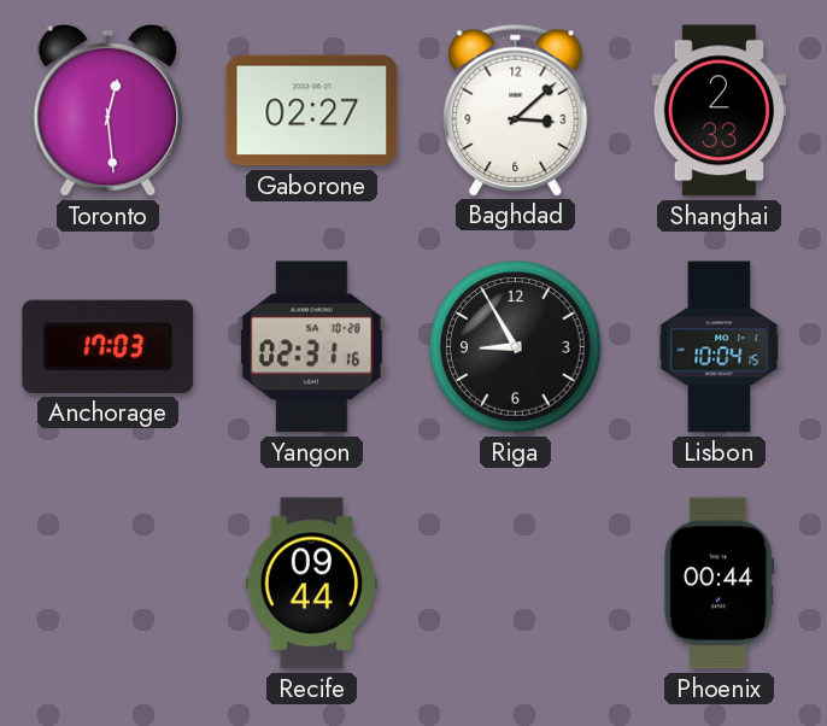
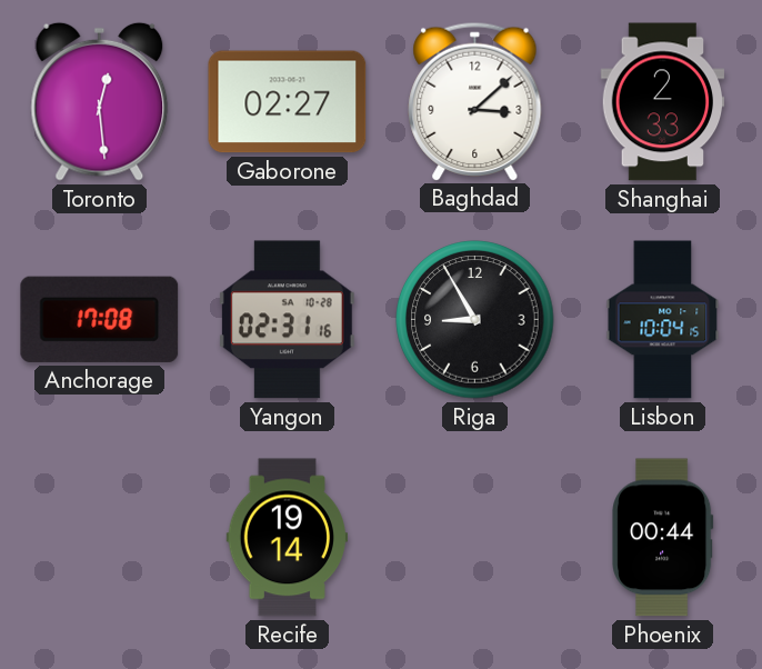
Anchorage: 17:03 -> 17:08
Recife: 09:44 -> 19:14
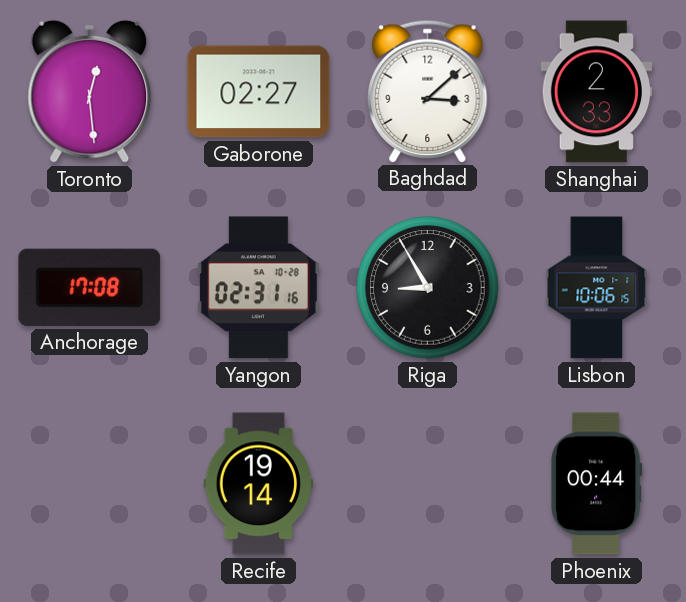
Lisbon: 10:04 -> 10:06
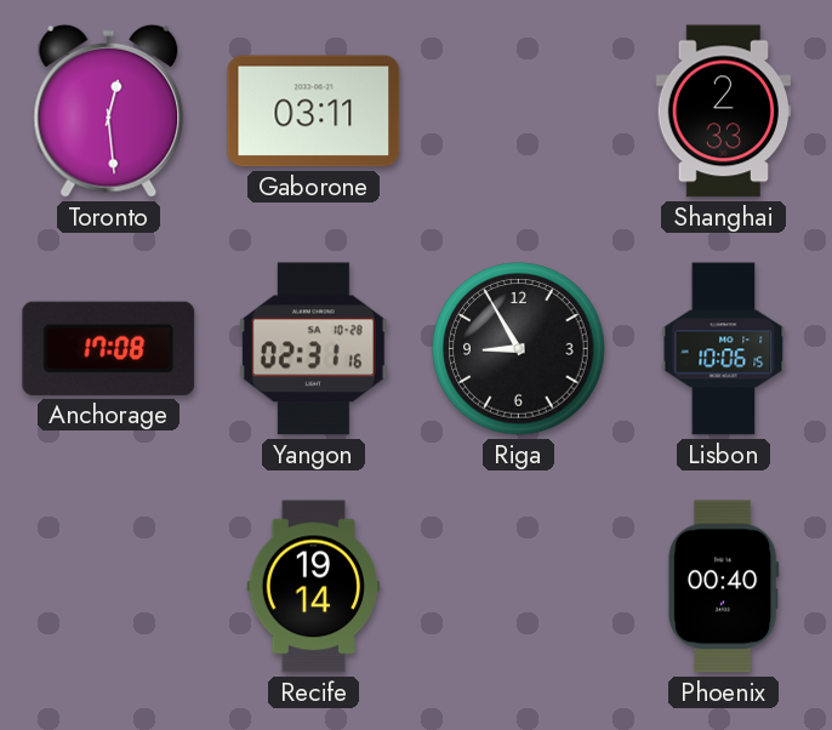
Gaborone: 02:27 -> 03:11
Baghdad: 3:08 -> none
Phoenix: 00:44 -> 00:40
